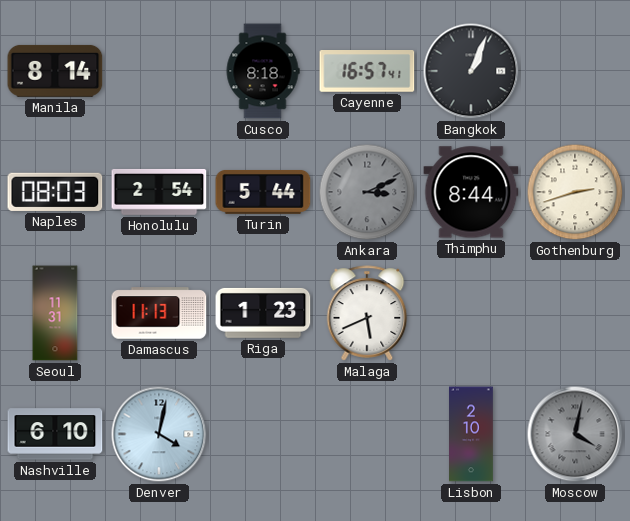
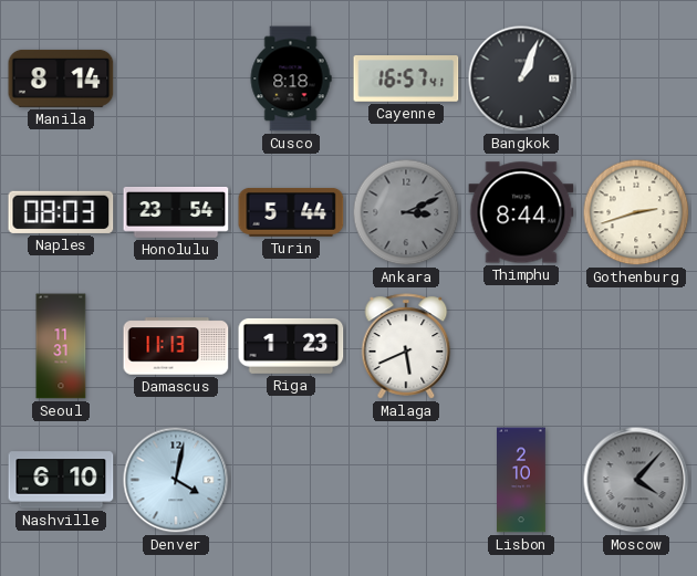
Honolulu: 2:54 -> 23:54
Moscow: 4:02 -> 4:07
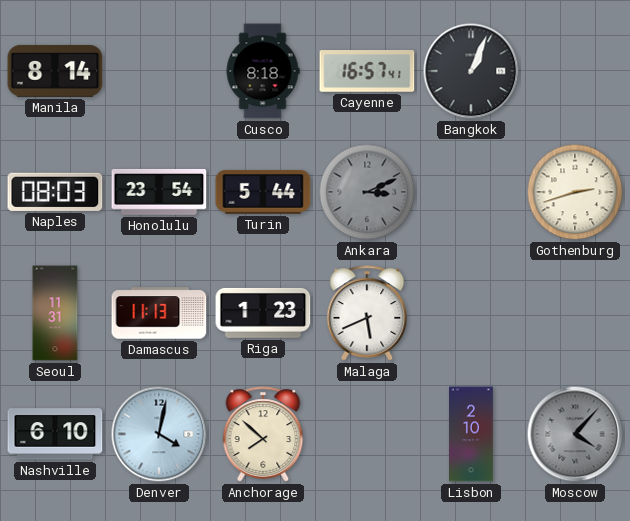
Thimphu: 8:44 -> none
Anchorage: none -> 7:52
